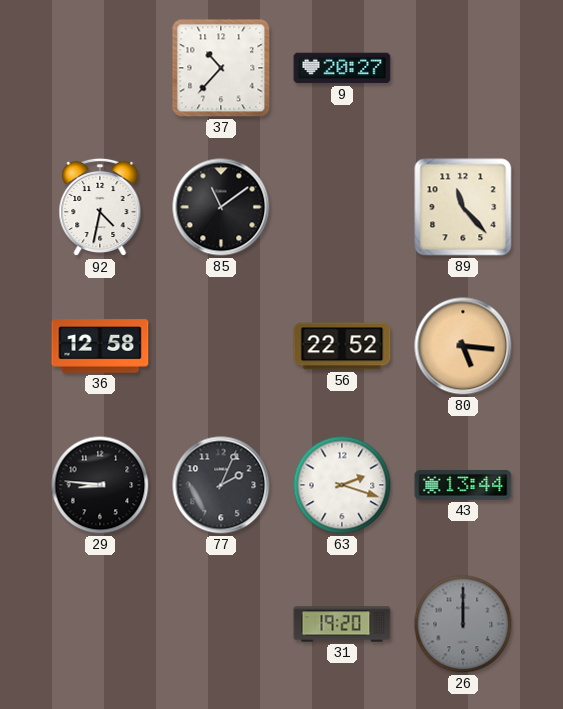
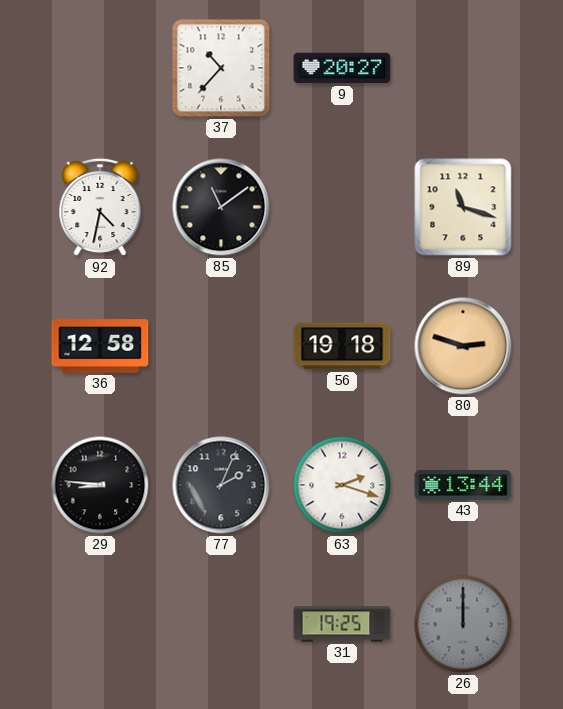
89: 11:23 -> 11:18
56: 22:52 -> 19:18
80: 5:16 -> 2:48
31: 19:20 -> 19:25
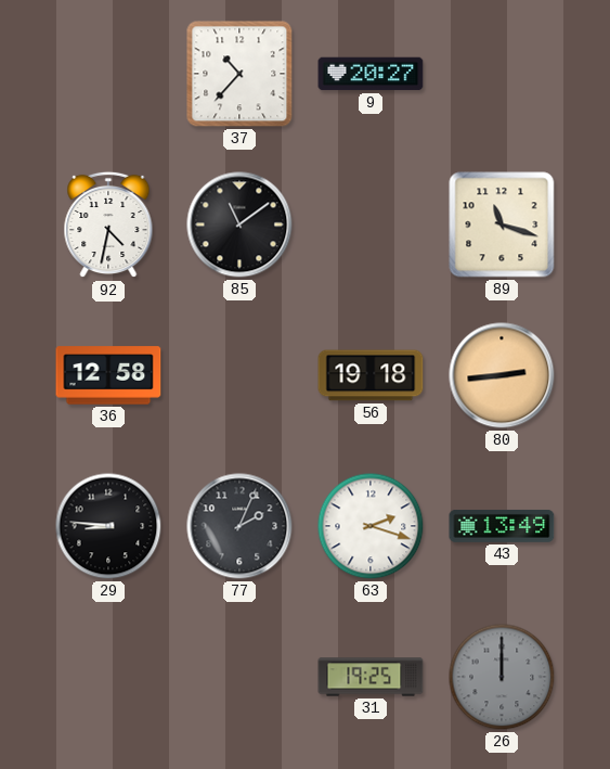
80: 2:48 -> 2:44
43: 13:44 -> 13:49
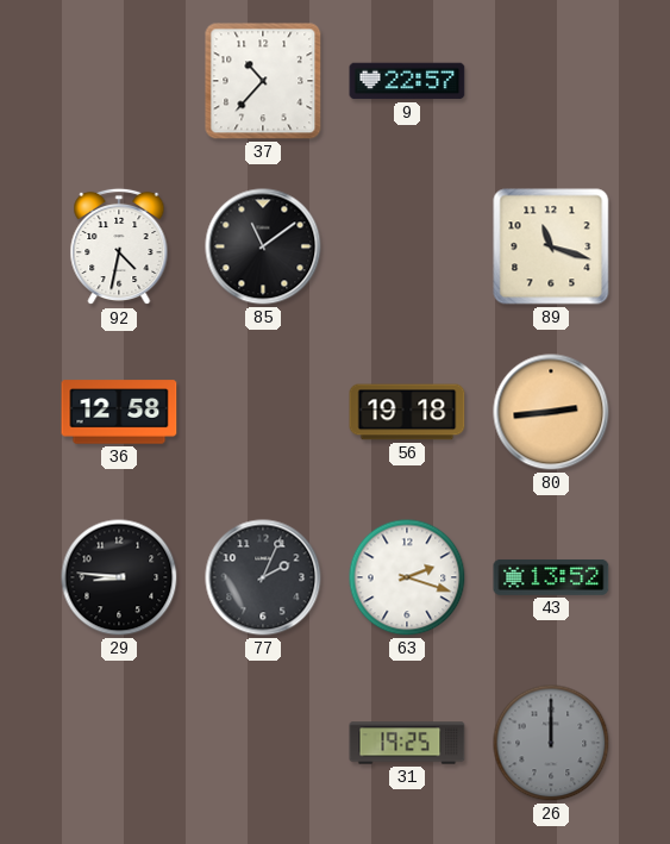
9: 20:27 -> 22:57
43: 13:49 -> 13:52
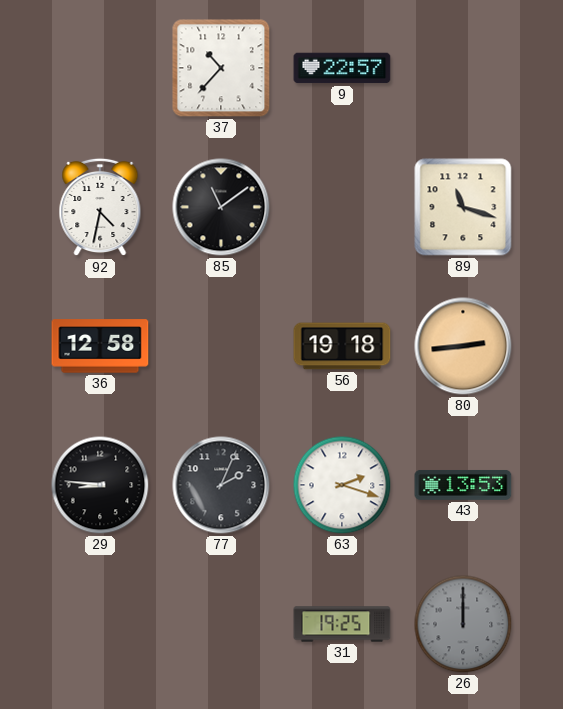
43: 13:52 -> 13:53
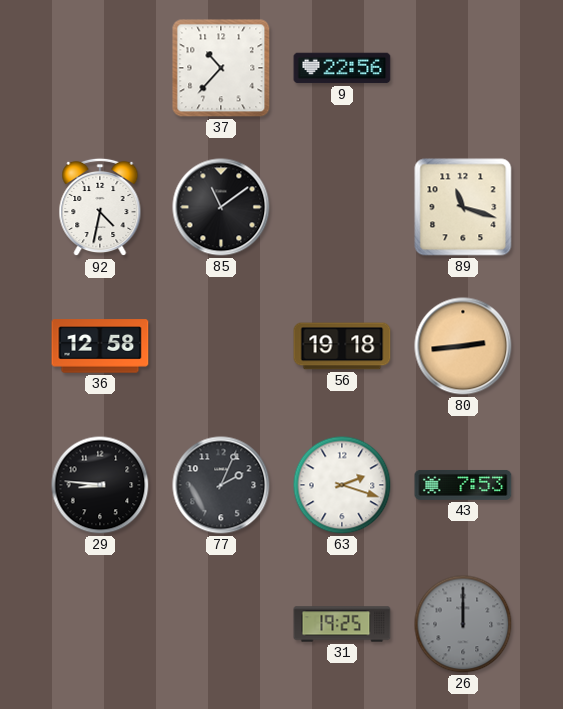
9: 22:57 -> 22:56
43: 13:53 -> 7:53
